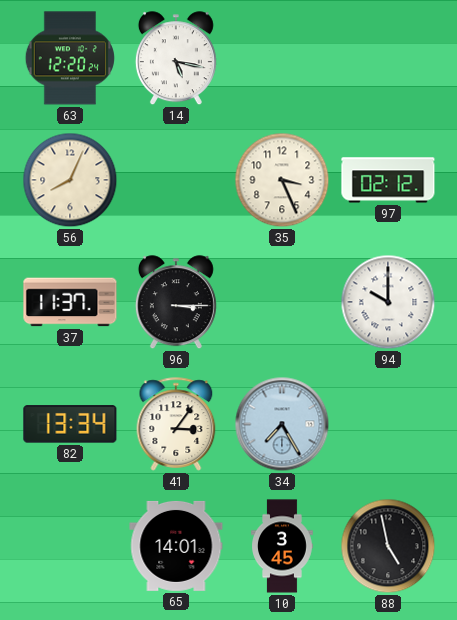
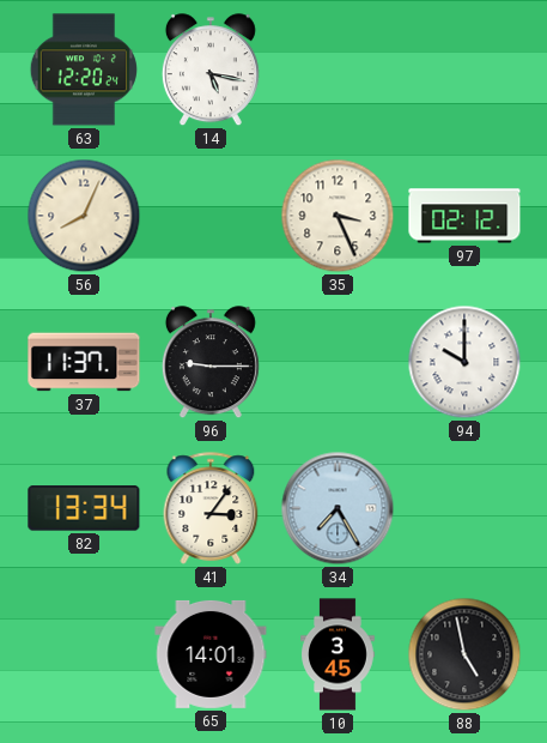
96: 3:15 -> 9:15
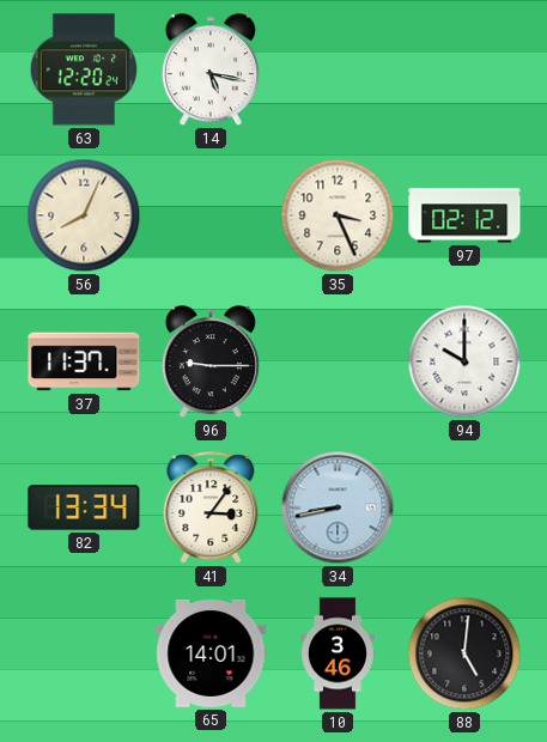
34: 7:25 -> 8:43
10: 3:45 -> 3:46
88: 4:58 -> 5:01
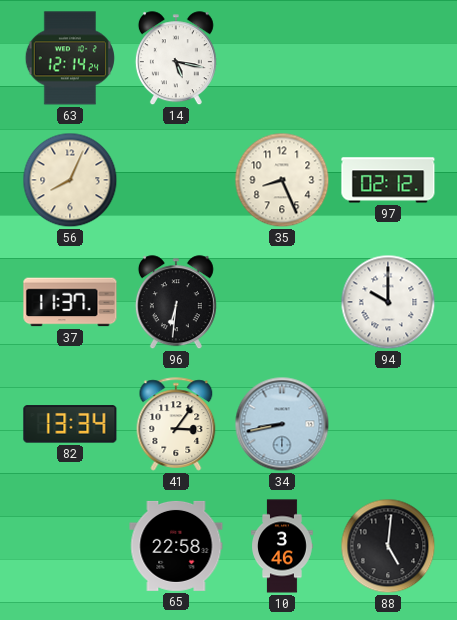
63: 12:20 -> 12:14
35: 3:26 -> 8:26
96: 9:15 -> 6:31
65: 14:01 -> 22:58
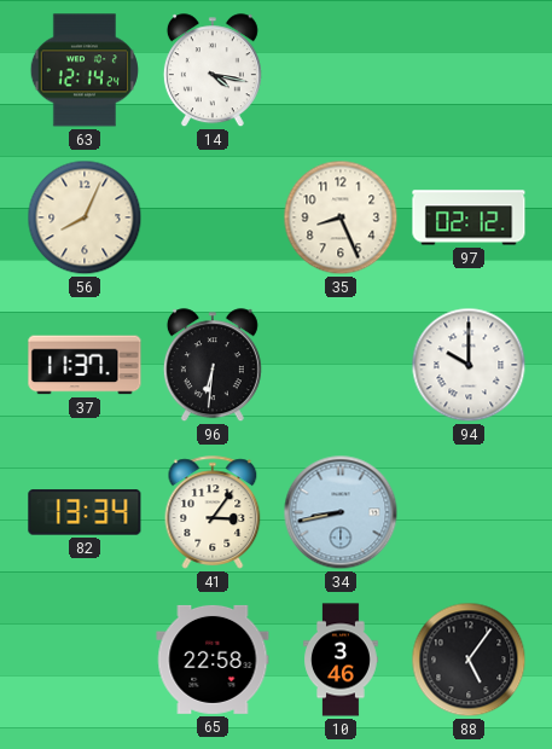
14: 5:17 -> 4:17
88: 5:01 -> 5:06
